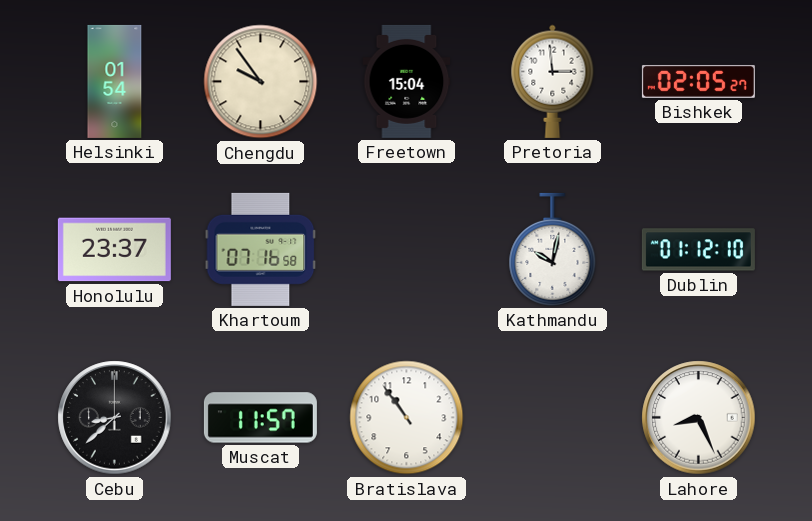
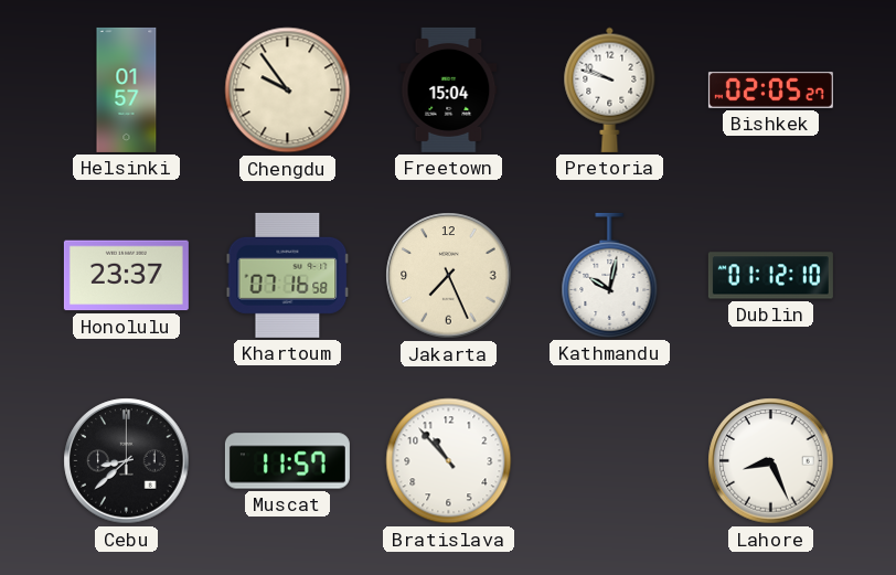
Helsinki: 01:54 -> 01:57
Pretoria: 2:59 -> 9:48
Jakarta: none -> 7:26
Bratislava: 10:54 -> 10:53
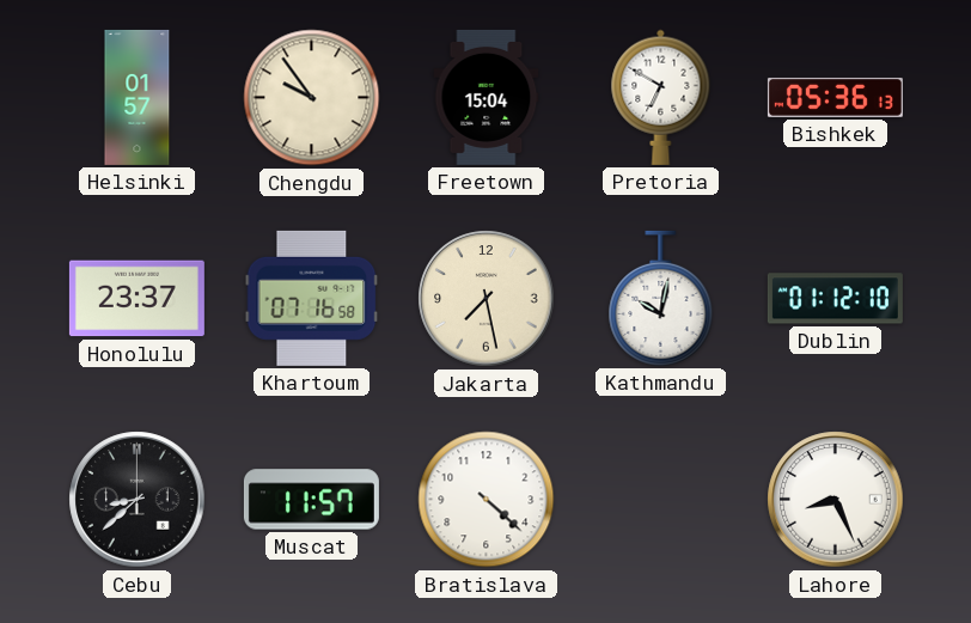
Pretoria: 9:48 -> 6:50
Bishkek: 02:05 -> 05:36
Jakarta: 7:26 -> 7:28
Bratislava: 10:53 -> 4:22
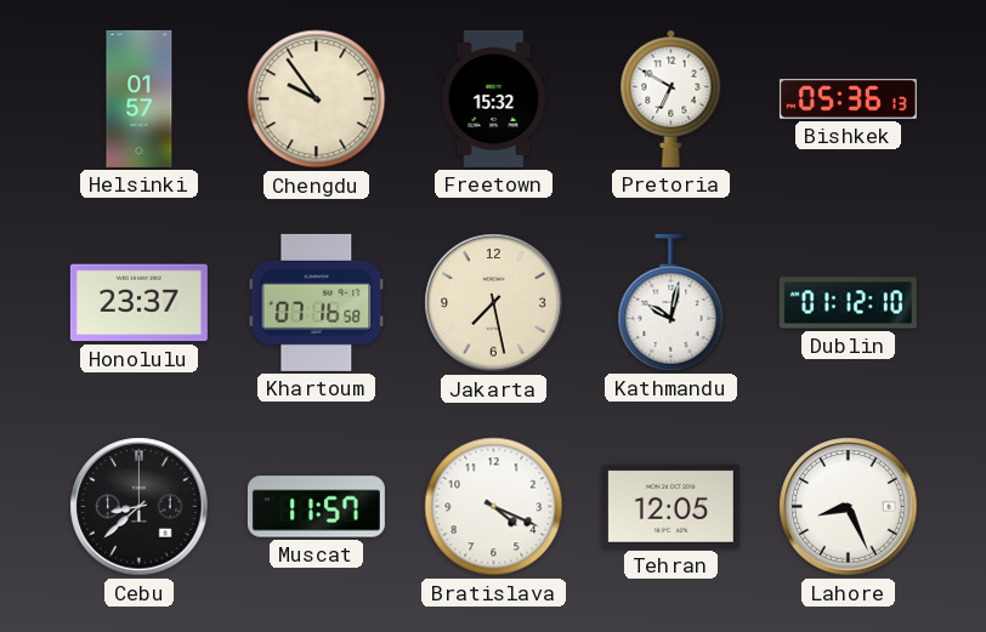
Freetown: 15:04 -> 15:32
Bratislava: 4:22 -> 4:19
Tehran: none -> 12:05
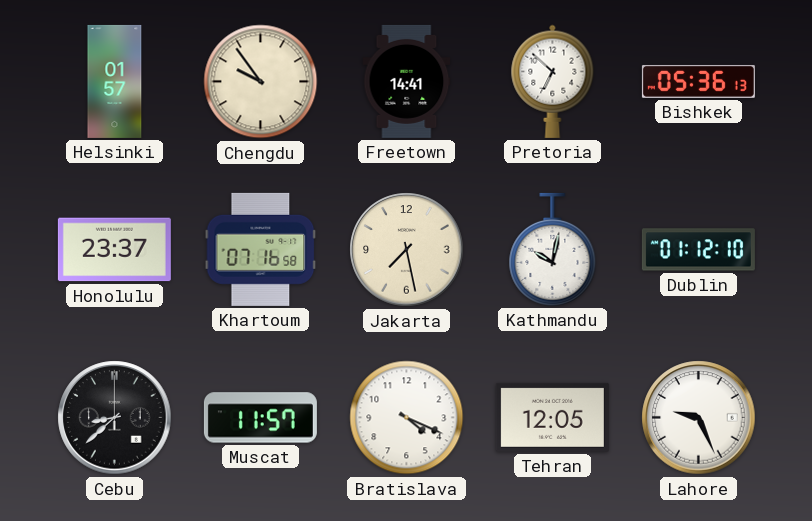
Freetown: 15:32 -> 14:41
Pretoria: 6:50 -> 6:52
Lahore: 8:26 -> 9:26
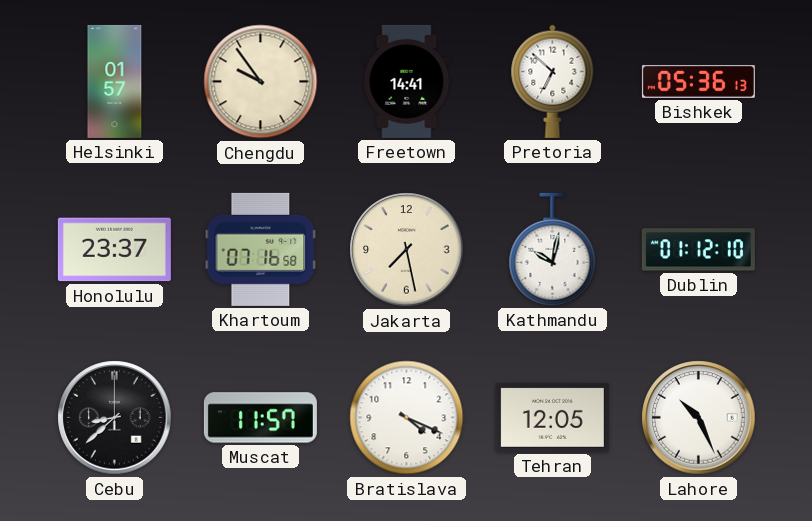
Lahore: 9:26 -> 10:26
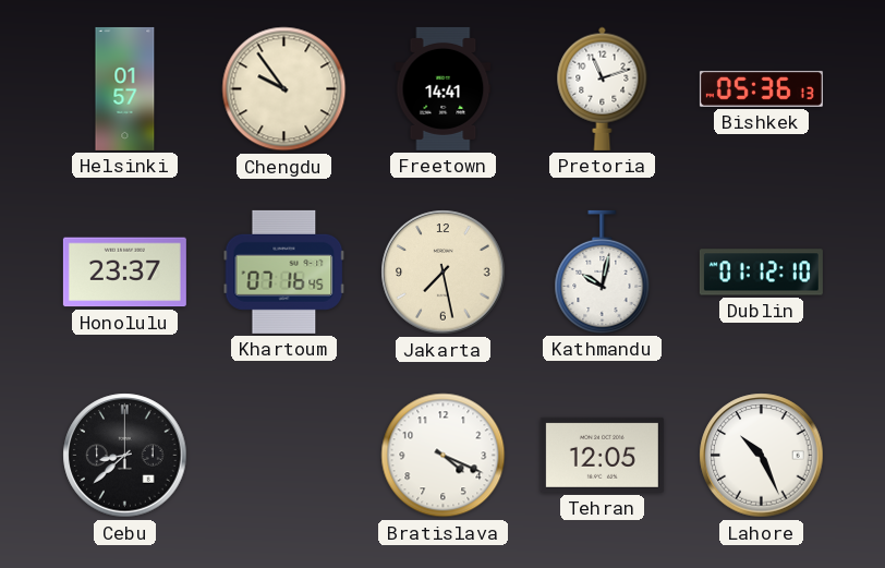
Pretoria: 6:52 -> 11:12
Khartoum: 07:16:58 -> 07:16:45
Muscat: 11:57 -> none
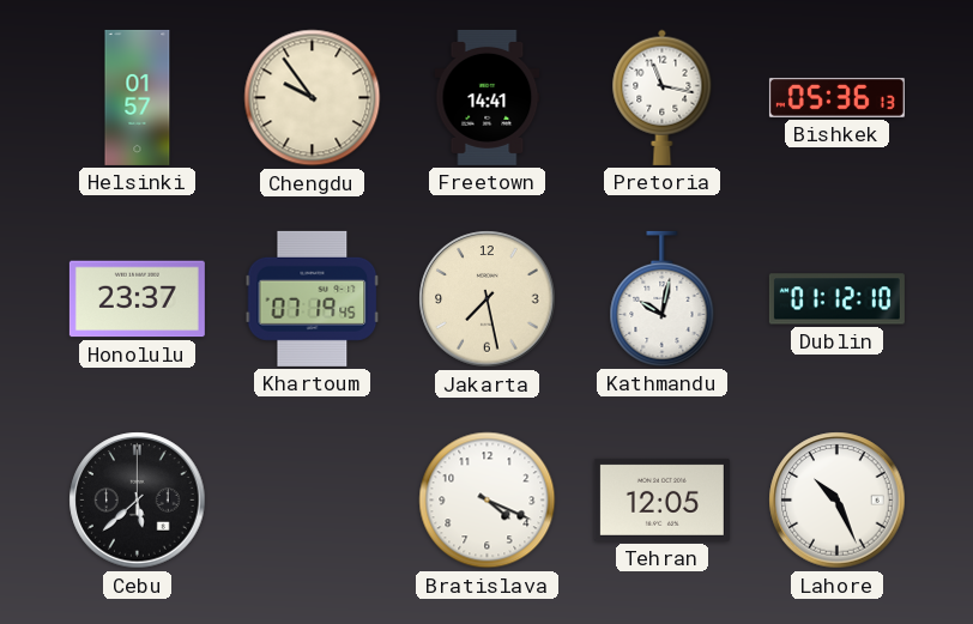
Pretoria: 11:12 -> 11:17
Khartoum: 07:16 -> 07:19
Cebu: 8:38 -> 5:38
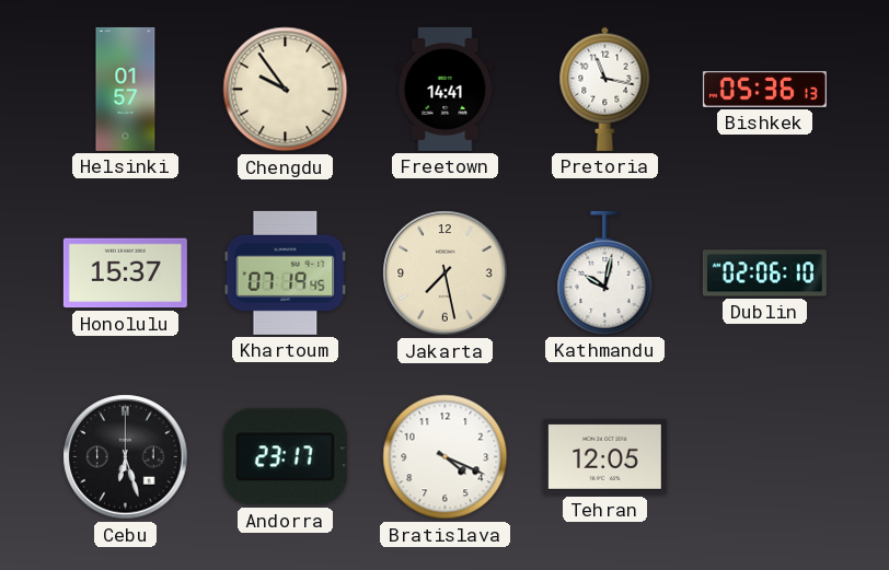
Honolulu: 23:37 -> 15:37
Dublin: 01:12 -> 02:06
Cebu: 5:38 -> 6:27
Andorra: none -> 23:17
Lahore: 10:26 -> none
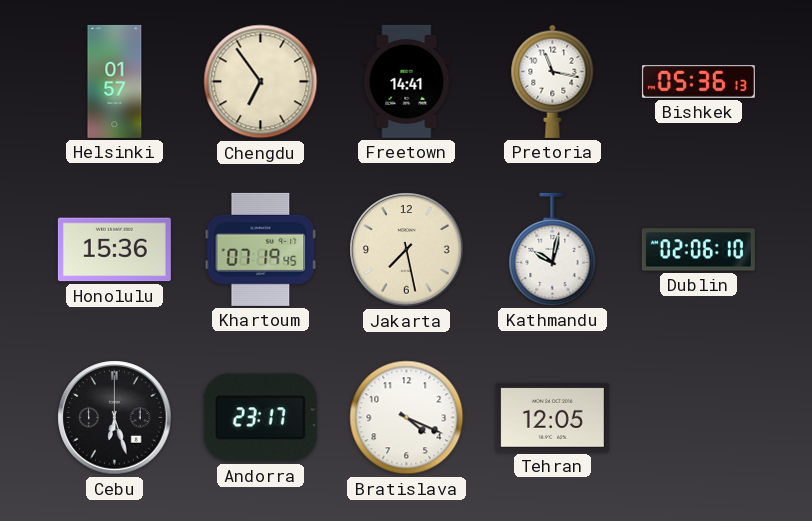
Chengdu: 9:54 -> 6:54
Honolulu: 15:37 -> 15:36
